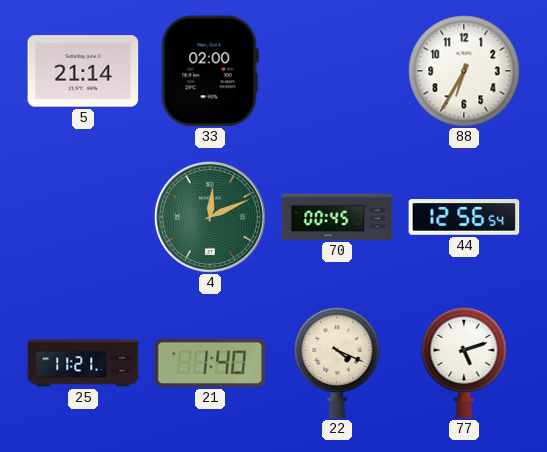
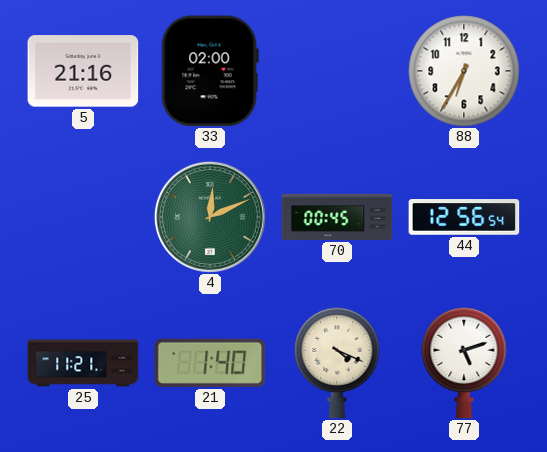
5: 21:14 -> 21:16
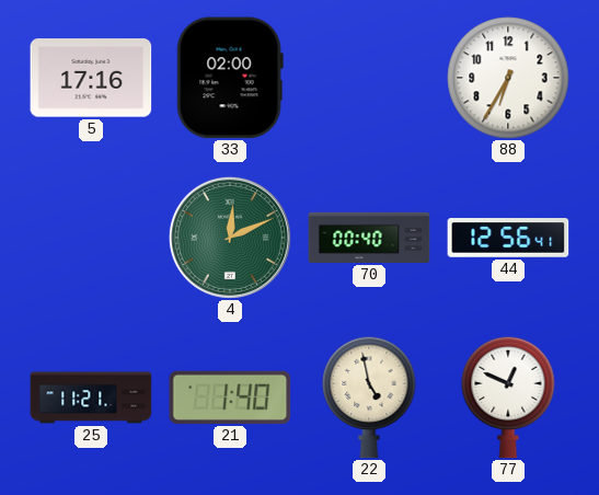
5: 21:16 -> 17:16
70: 00:45 -> 00:40
44: 12:56:54 -> 12:56:41
22: 4:19 -> 4:58
77: 5:12 -> 12:49
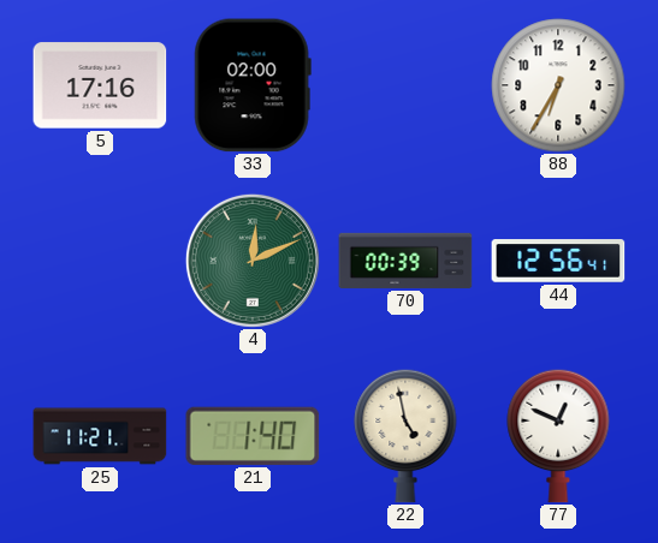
70: 00:40 -> 00:39
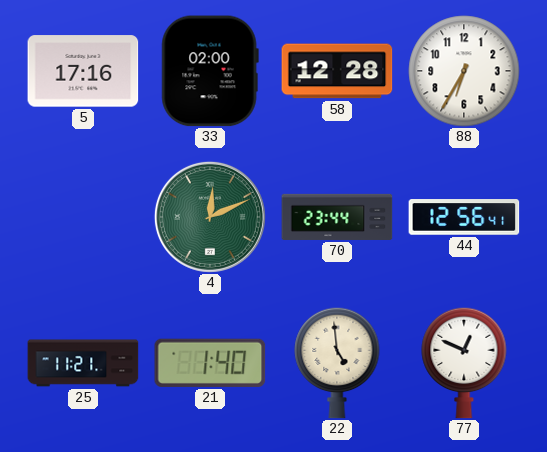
58: none -> 12:28
70: 00:39 -> 23:44
22: 4:58 -> 4:59
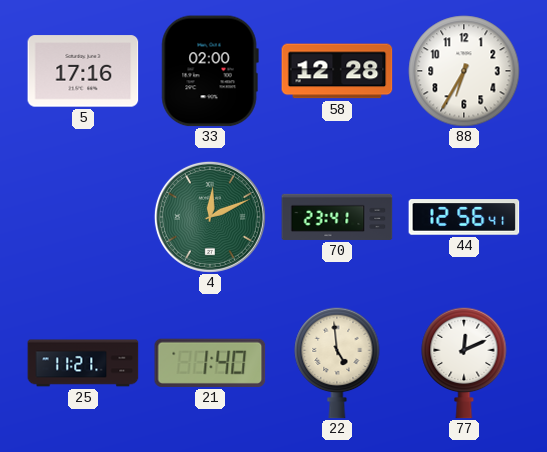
70: 23:44 -> 23:41
77: 12:49 -> 12:11
